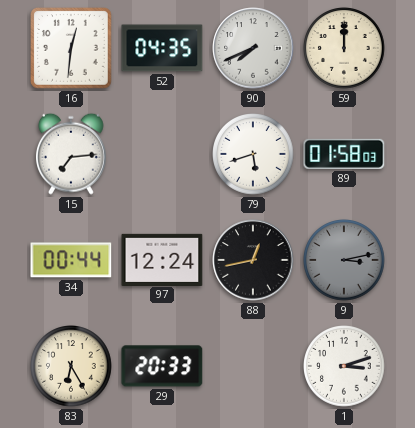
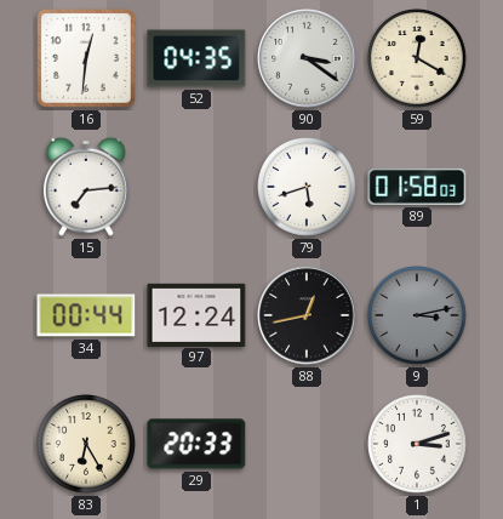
90: 7:41 -> 3:21
59: 12:00 -> 12:20
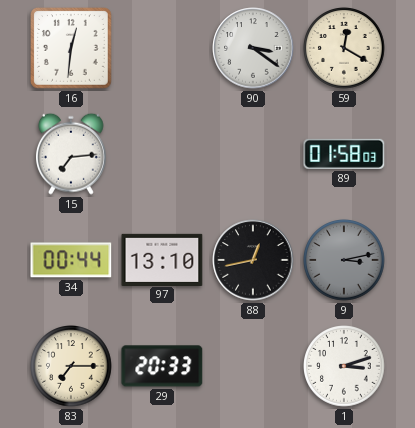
52: 04:35 -> none
79: 5:42 -> none
97: 12:24 -> 13:10
83: 6:25 -> 7:15
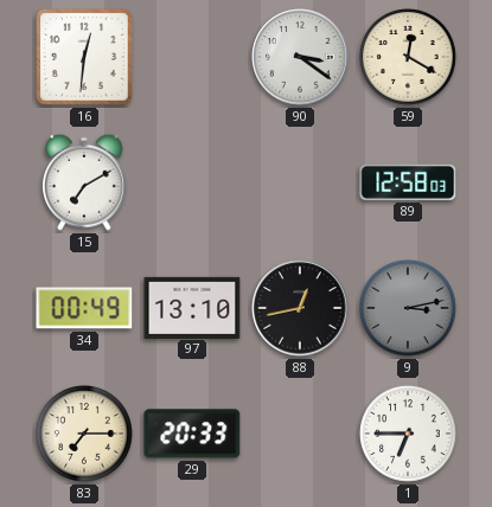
15: 7:14 -> 7:10
89: 01:58 -> 12:58
34: 00:44 -> 00:49
1: 3:12 -> 6:45
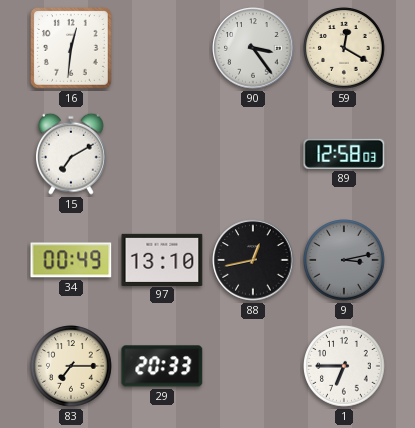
90: 3:21 -> 3:24
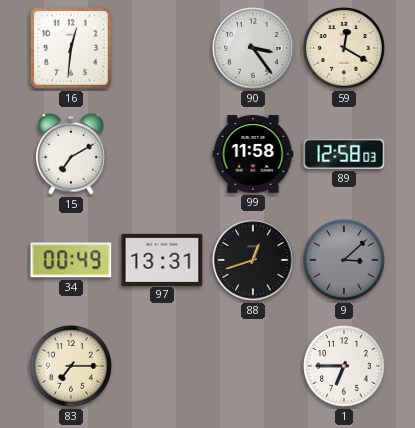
99: none -> 11:58
97: 13:10 -> 13:31
88: 12:43 -> 12:42
9: 3:13 -> 3:08
29: 20:33 -> none
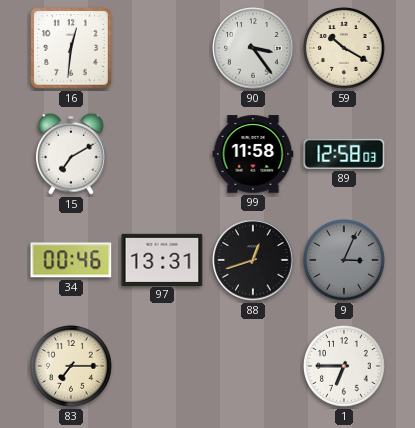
59: 12:20 -> 10:20
34: 00:49 -> 00:46
9: 3:08 -> 3:04
